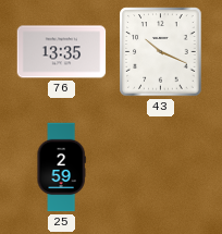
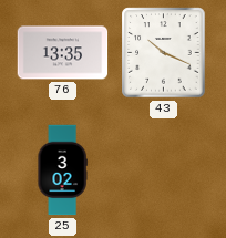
25: 2:59 -> 3:02
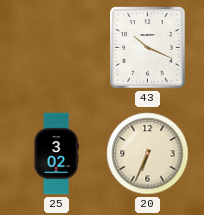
76: 13:35 -> none
20: none -> 6:34
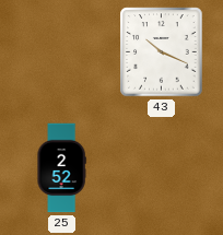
25: 3:02 -> 2:52
20: 6:34 -> none
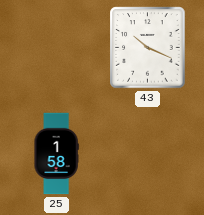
25: 2:52 -> 1:58
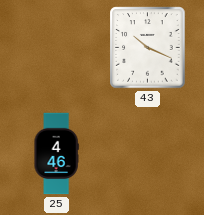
25: 1:58 -> 4:46
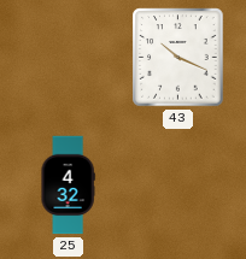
25: 4:46 -> 4:32
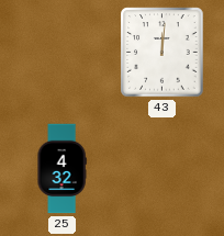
43: 10:19 -> 12:01
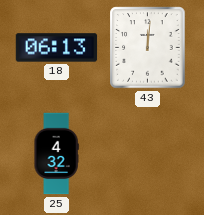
18: none -> 06:13
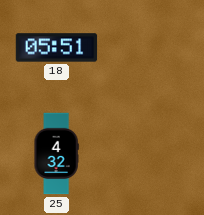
18: 06:13 -> 05:51
43: 12:01 -> none
